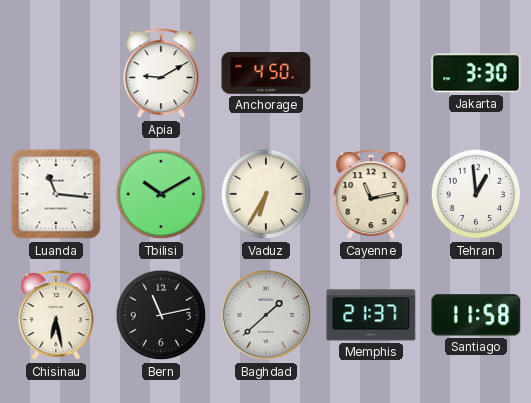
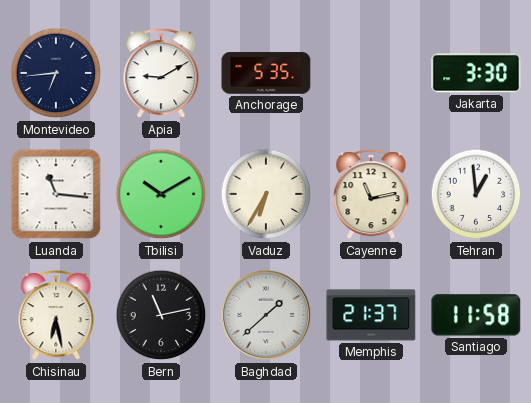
Montevideo: none -> 6:44
Anchorage: 4:50 -> 5:35
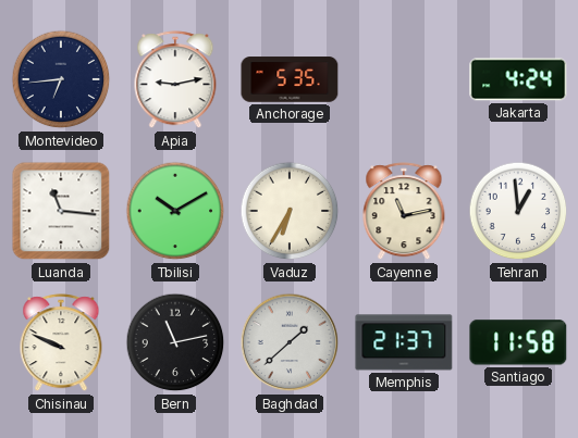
Apia: 9:10 -> 9:13
Jakarta: 3:30 -> 4:24
Chisinau: 6:28 -> 9:49
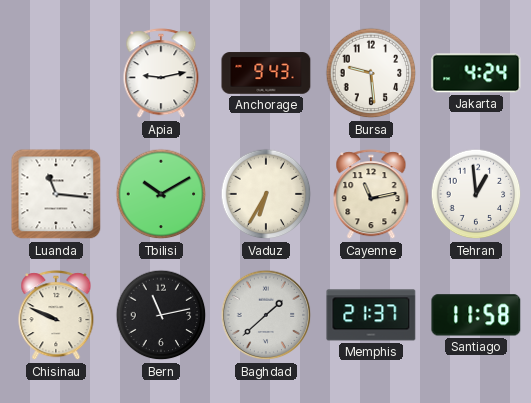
Montevideo: 6:44 -> none
Anchorage: 5:35 -> 9:43
Bursa: none -> 9:29
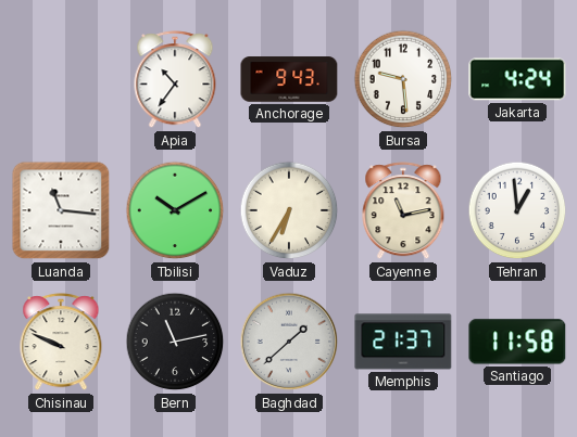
Apia: 9:13 -> 10:36
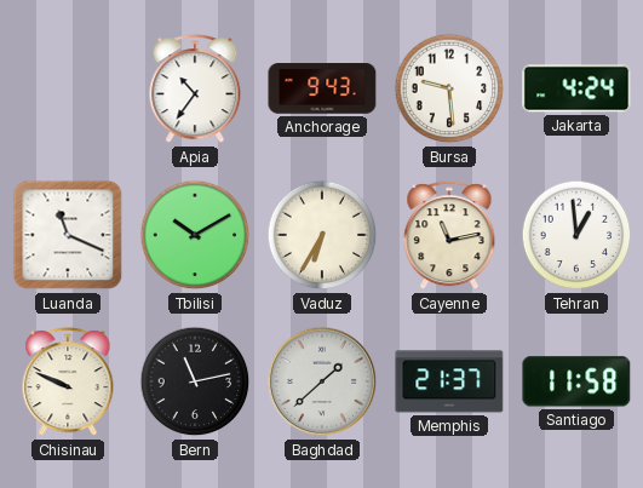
Luanda: 11:16 -> 11:19
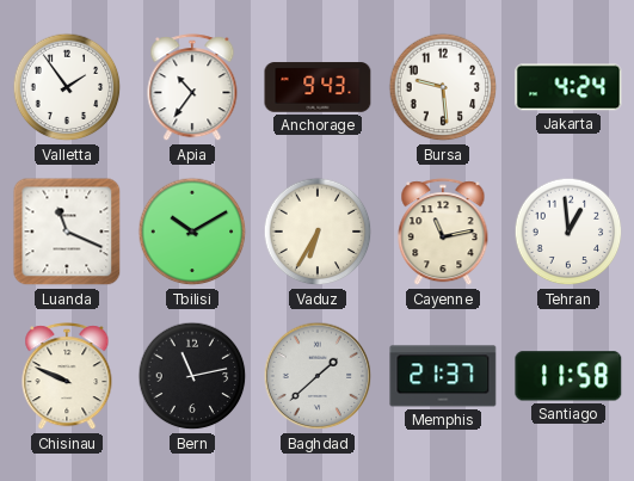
Valletta: none -> 1:54
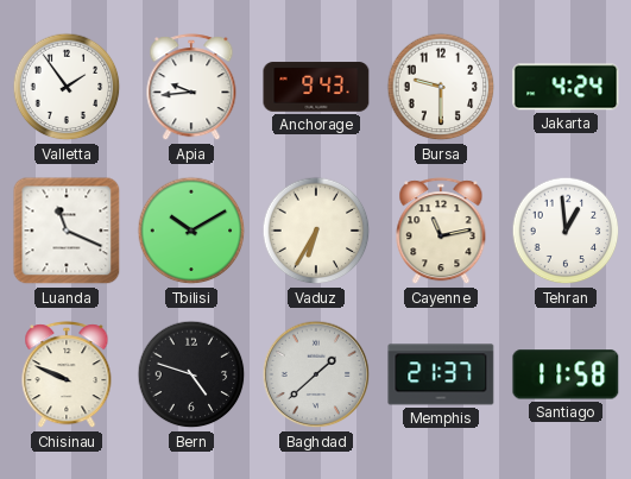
Apia: 10:36 -> 9:44
Bursa: 9:29 -> 9:30
Bern: 11:13 -> 4:48
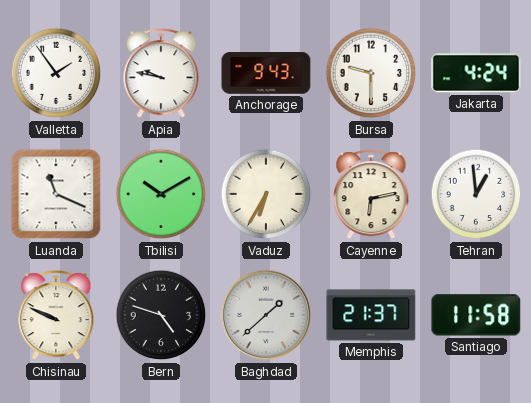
Apia: 9:44 -> 9:47
Cayenne: 11:13 -> 6:13
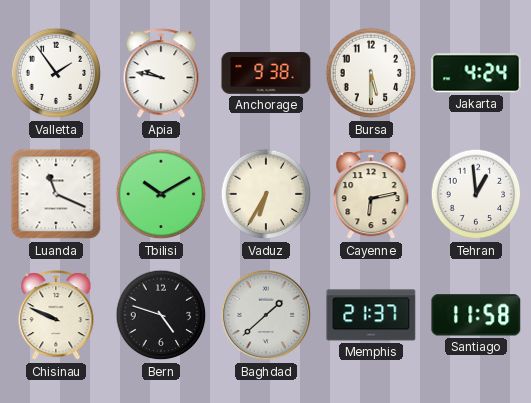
Anchorage: 9:43 -> 9:38
Bursa: 9:30 -> 5:30
